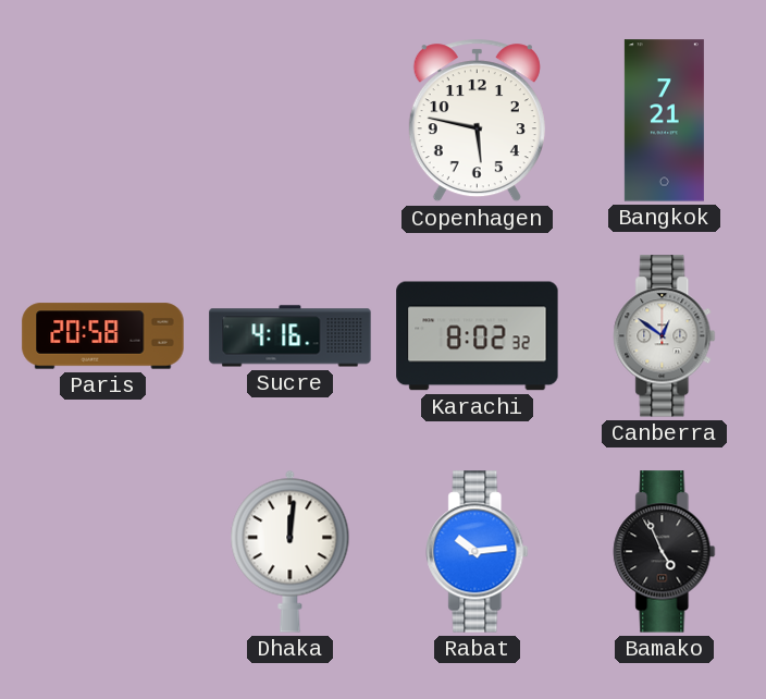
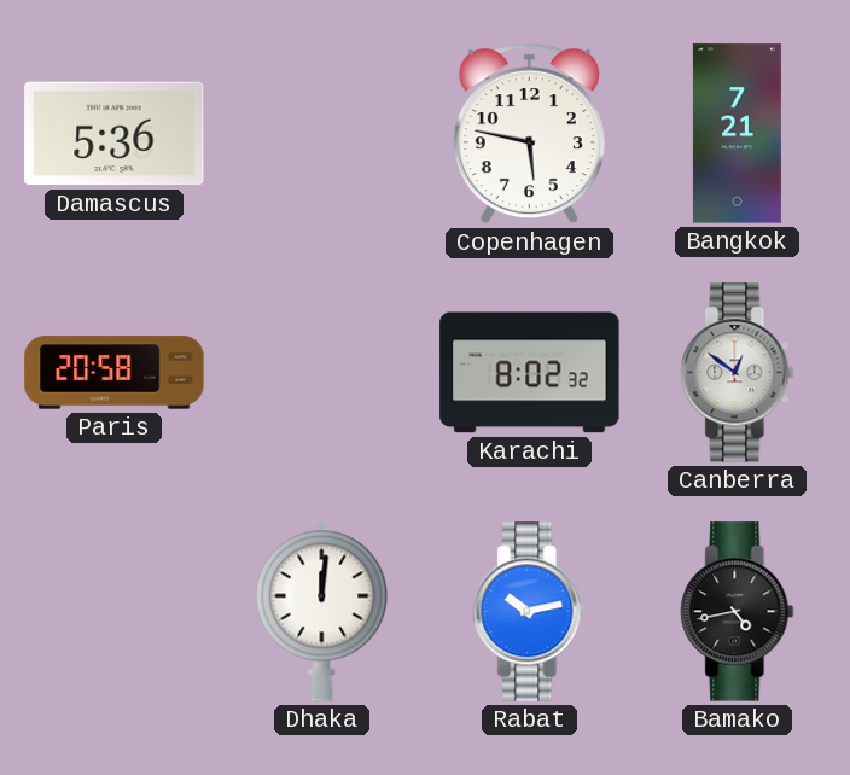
Damascus: none -> 5:36
Sucre: 4:16 -> none
Rabat: 10:14 -> 10:13
Bamako: 4:56 -> 4:43
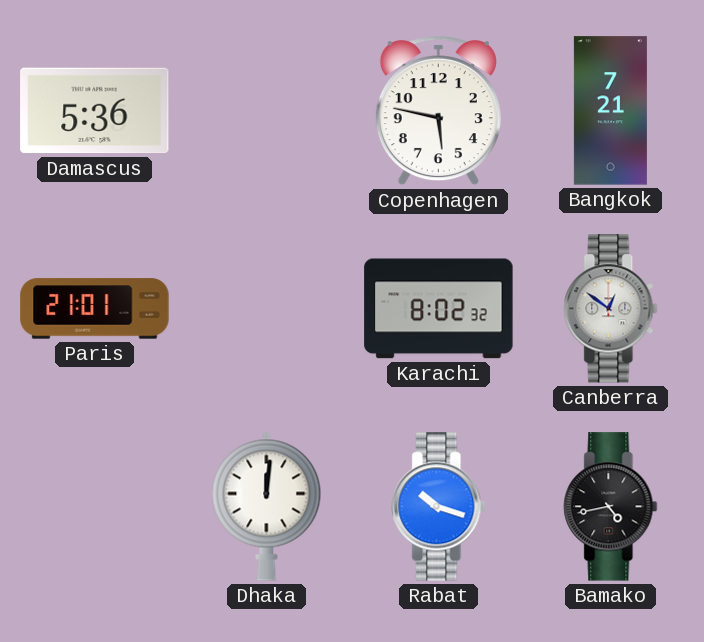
Paris: 20:58 -> 21:01
Rabat: 10:13 -> 10:18
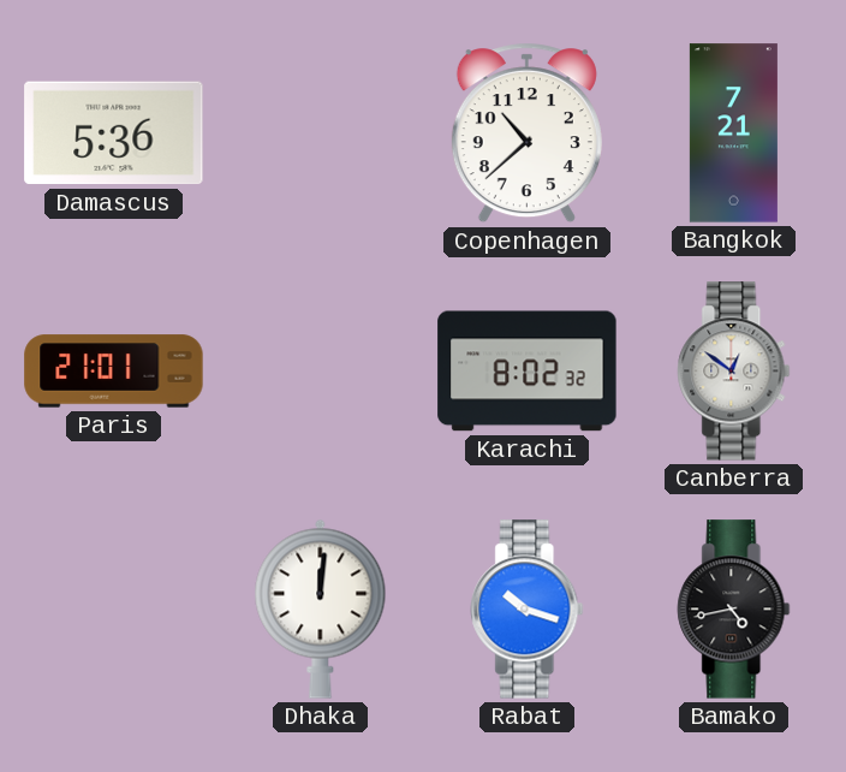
Copenhagen: 5:47 -> 10:38
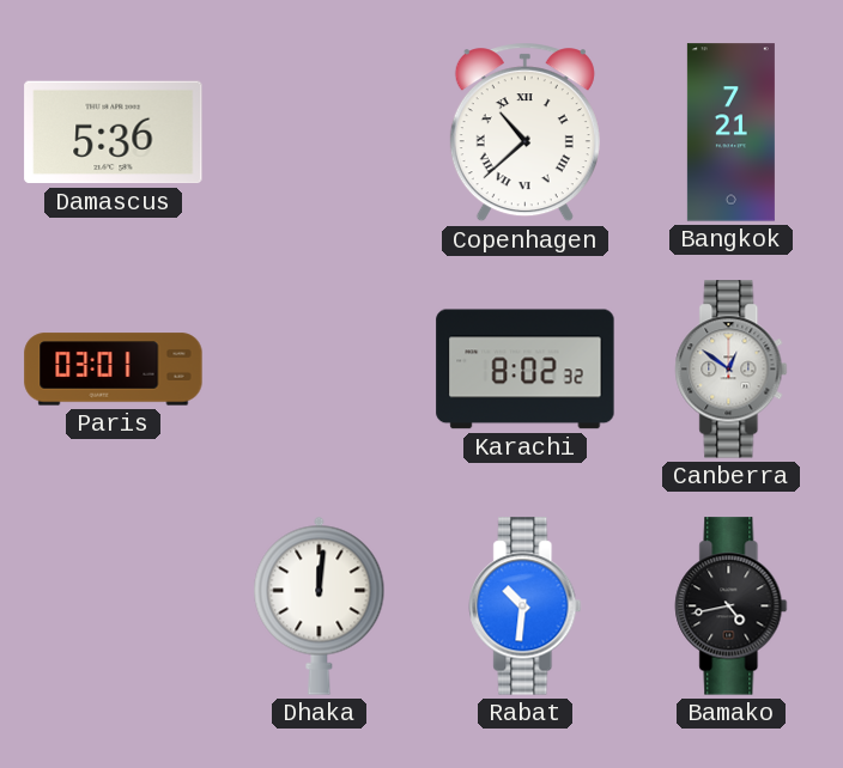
Copenhagen numerals: Arabic -> Roman
Paris: 21:01 -> 03:01
Rabat: 10:18 -> 10:31
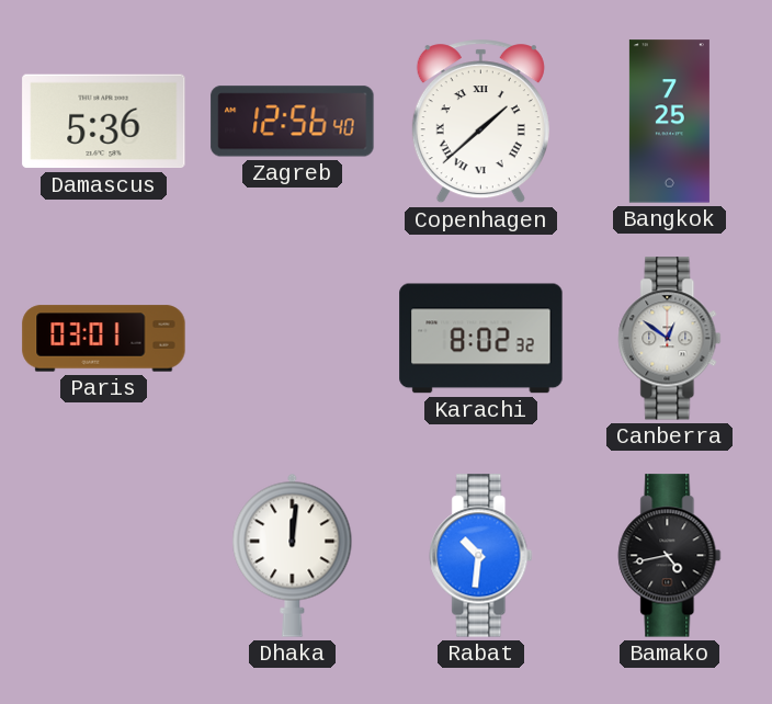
Zagreb: none -> 12:56
Copenhagen: 10:38 -> 1:38
Bangkok: 7:21 -> 7:25
